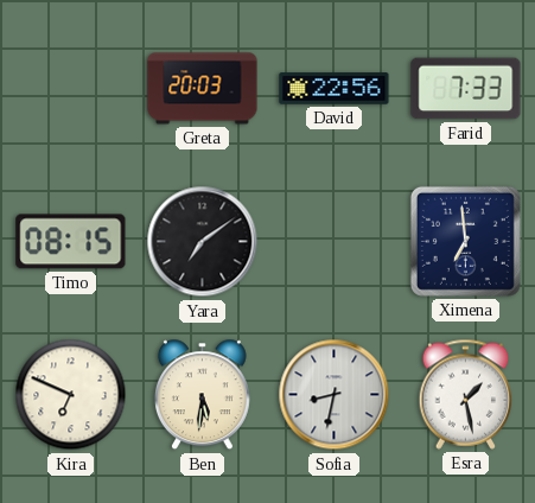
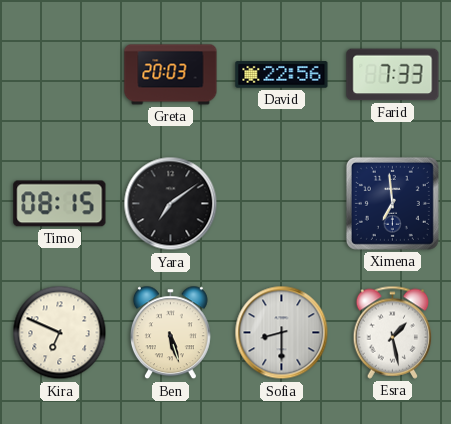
Ben: 5:31 -> 5:27
Sofia: 8:32 -> 8:30
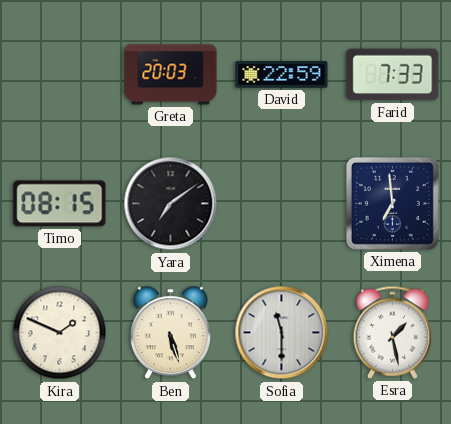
David: 22:56 -> 22:59
Kira: 6:49 -> 1:49
Sofia: 8:30 -> 11:30
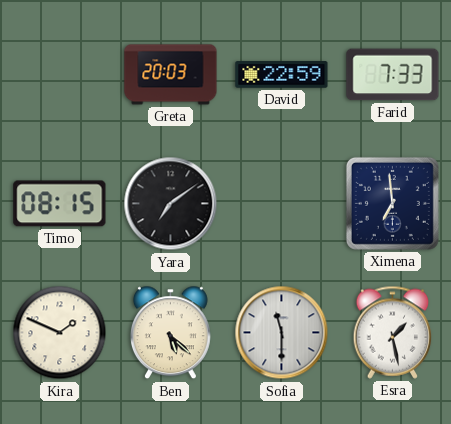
Ben: 5:27 -> 5:22
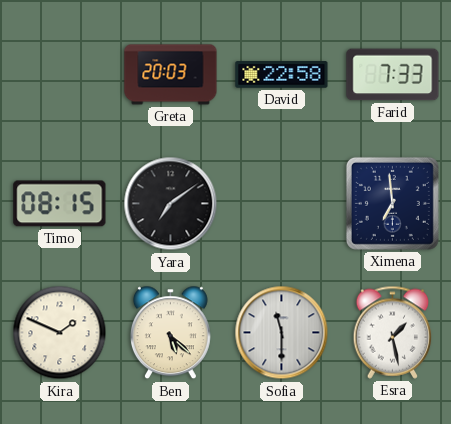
David: 22:59 -> 22:58
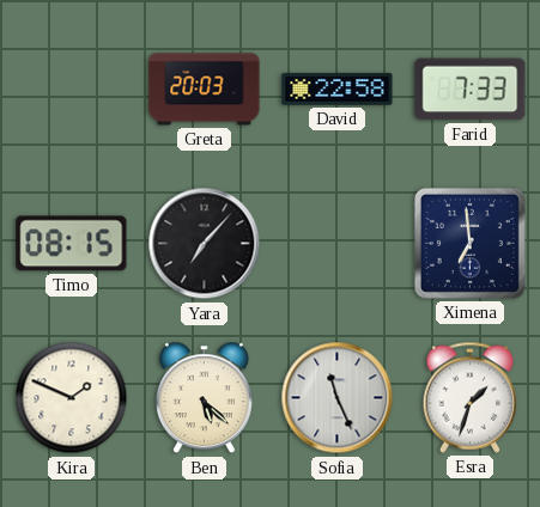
Yara: 7:09 -> 7:07
Sofia: 11:30 -> 11:26
Esra: 1:28 -> 1:33
